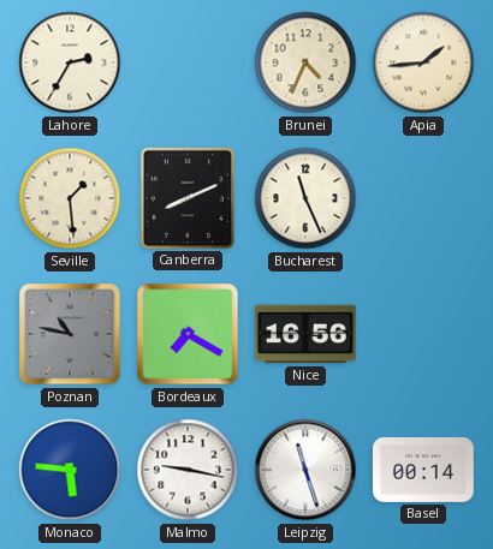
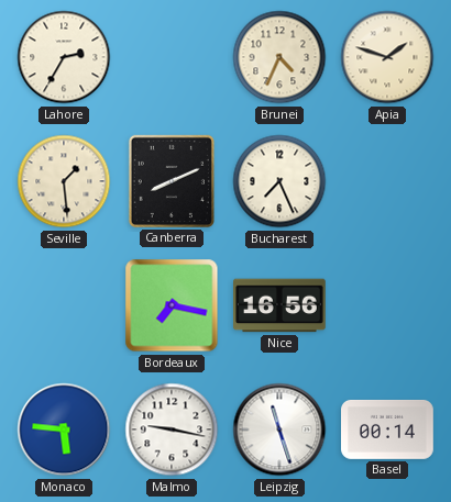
Apia: 1:44 -> 1:48
Bucharest: 11:26 -> 7:26
Poznan: 10:47 -> none
Bordeaux: 7:20 -> 7:17
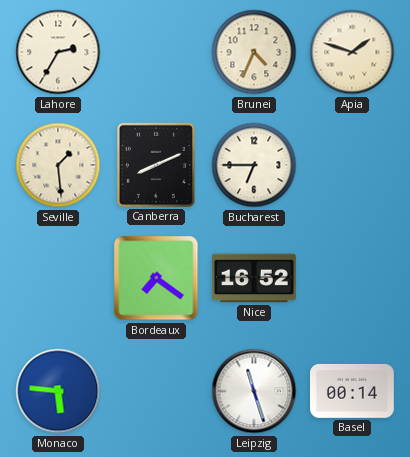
Bucharest: 7:26 -> 6:45
Bordeaux: 7:17 -> 7:21
Nice: 16:56 -> 16:52
Malmo: 9:17 -> none
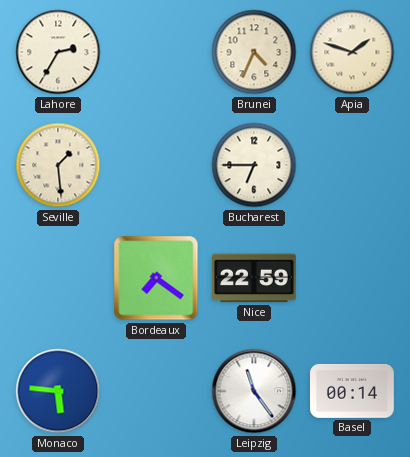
Canberra: 8:11 -> none
Nice: 16:52 -> 22:59
Leipzig: 11:27 -> 11:24
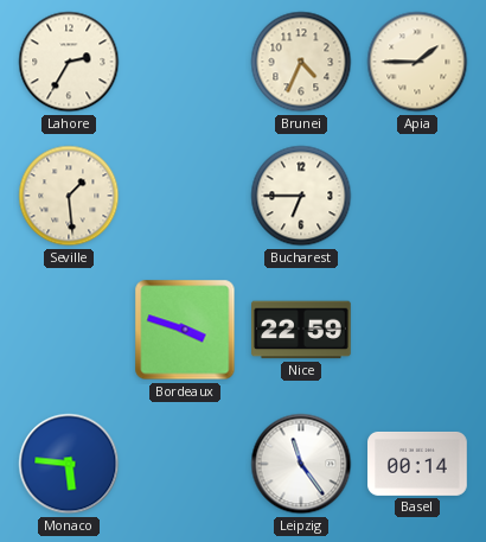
Apia: 1:48 -> 1:45
Bordeaux: 7:21 -> 3:48
